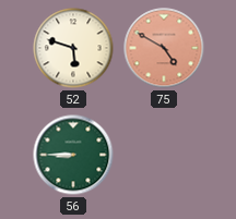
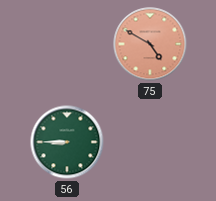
52: 5:48 -> none
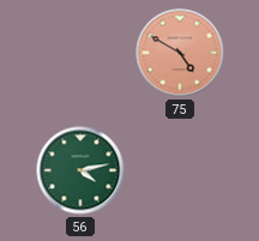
56: 8:45 -> 4:13
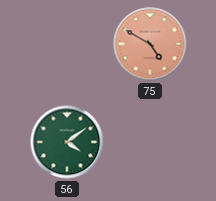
56: 4:13 -> 4:09
